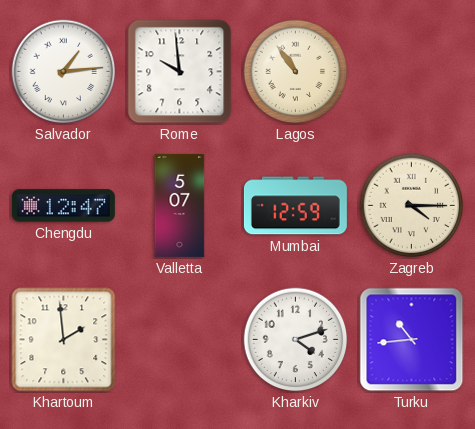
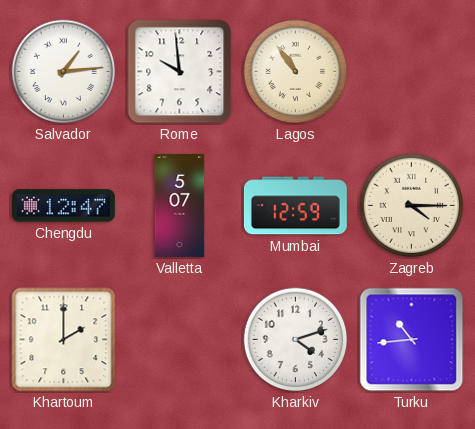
Khartoum: 1:59 -> 2:00
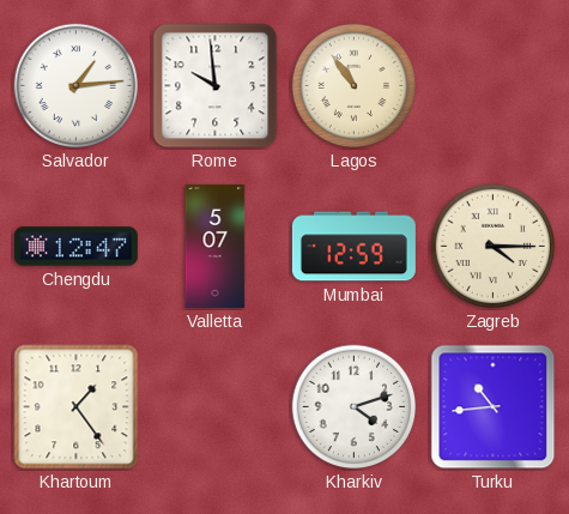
Khartoum: 2:00 -> 1:24
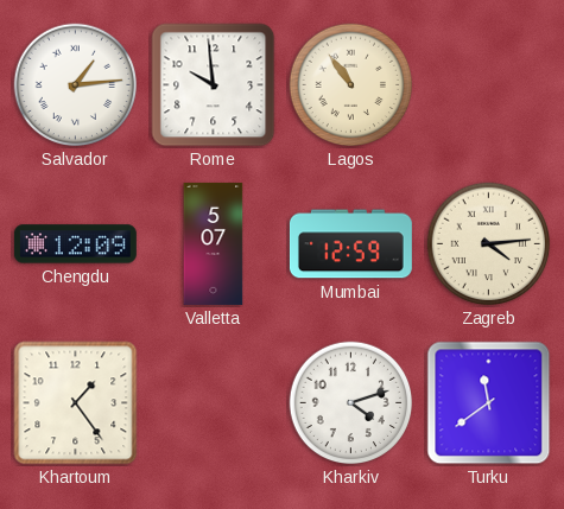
Chengdu: 12:47 -> 12:09
Zagreb: 4:15 -> 4:14
Turku: 10:44 -> 11:39
